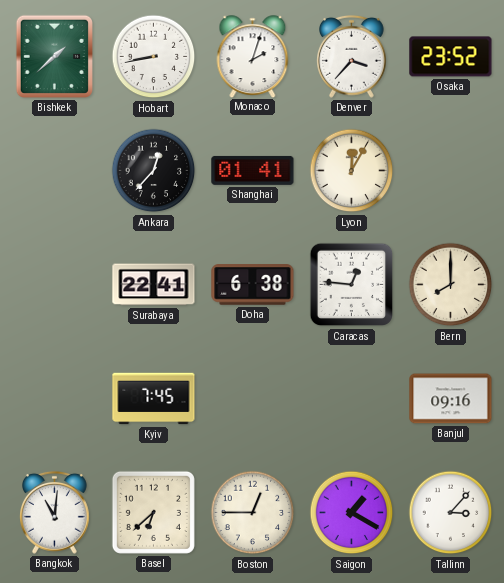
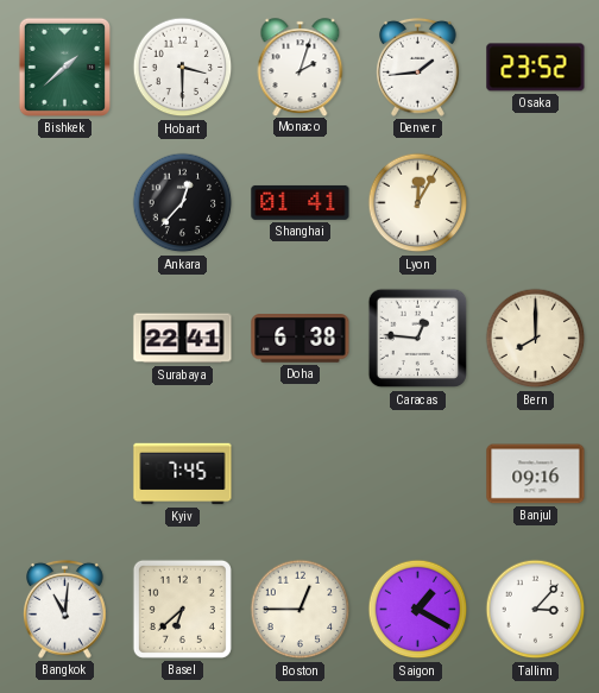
Hobart: 8:43 -> 3:30
Denver: 3:37 -> 1:44
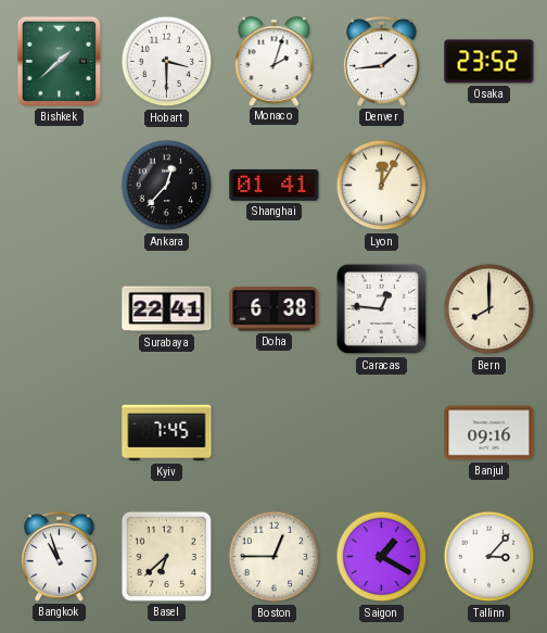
Bangkok: 11:01 -> 10:57
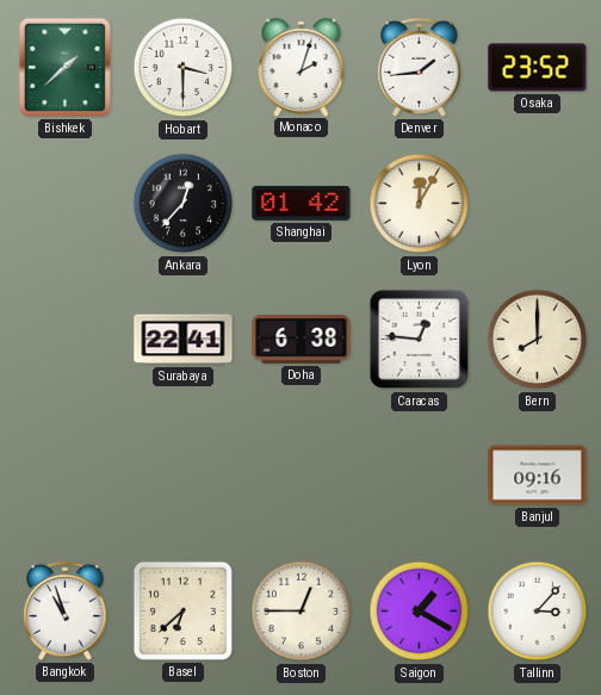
Shanghai: 01:41 -> 01:42
Kyiv: 7:45 -> none
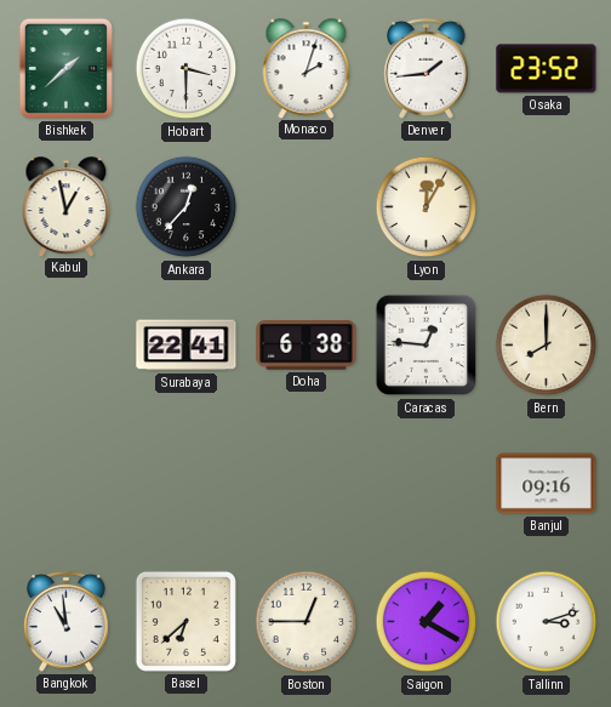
Kabul: none -> 12:58
Shanghai: 01:42 -> none
Bangkok: 10:57 -> 10:59
Tallinn: 3:07 -> 3:12
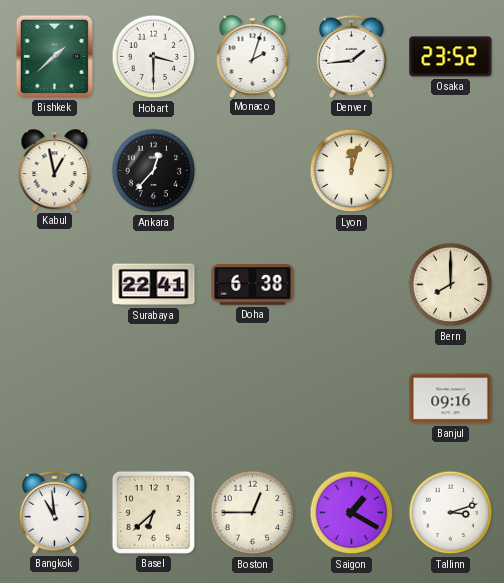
Lyon: 12:05 -> 12:03
Caracas: 12:46 -> none
